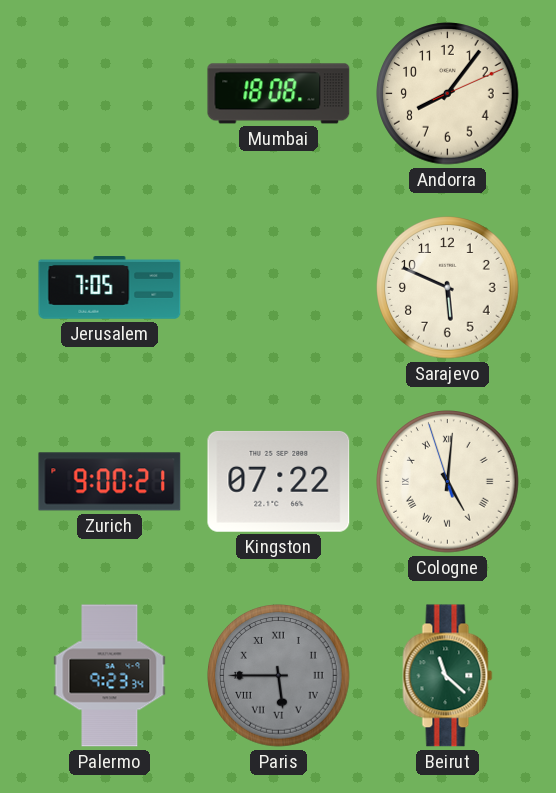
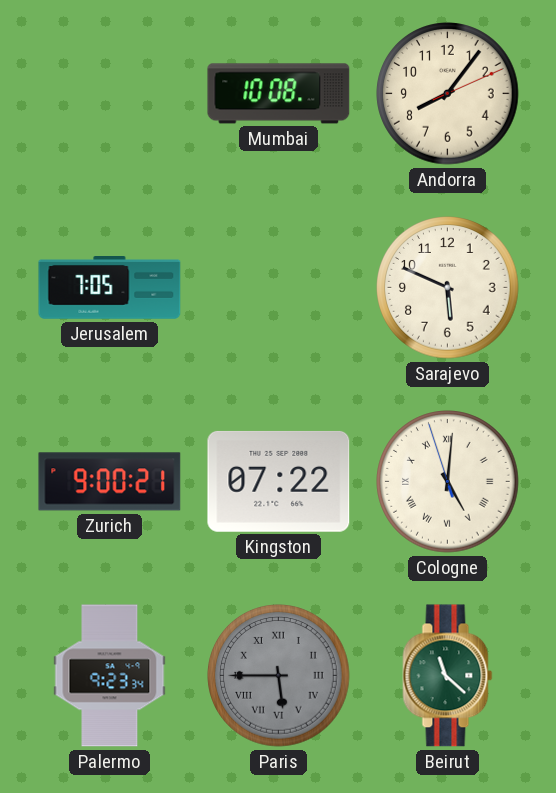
Mumbai: 18:08 -> 10:08
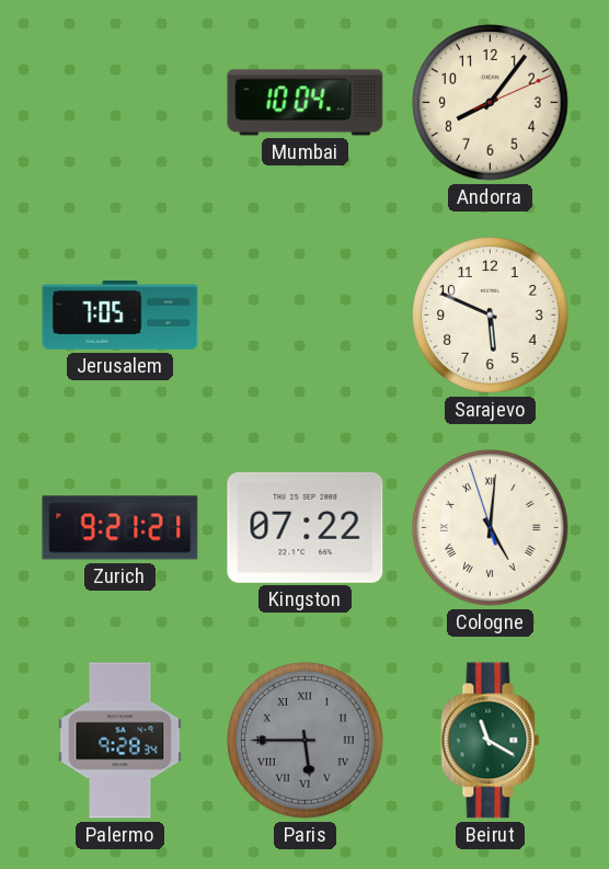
Mumbai: 10:08 -> 10:04
Zurich: 9:00 -> 9:21
Palermo: 9:23 -> 9:28
Beirut: 11:22 -> 11:20
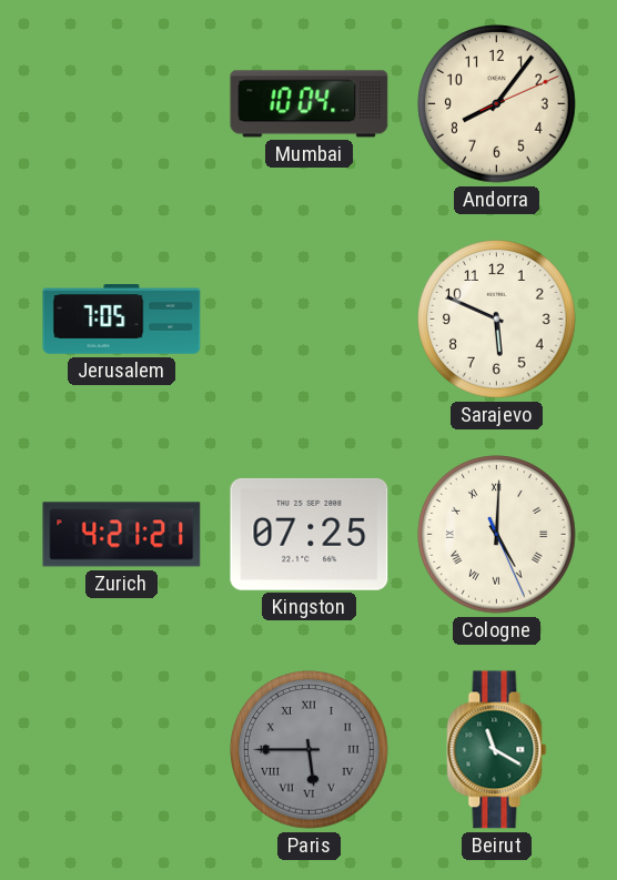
Zurich: 9:21 -> 4:21
Kingston: 07:22 -> 07:25
Cologne: 5:00:57 -> 5:00:26
Palermo: 9:28 -> none
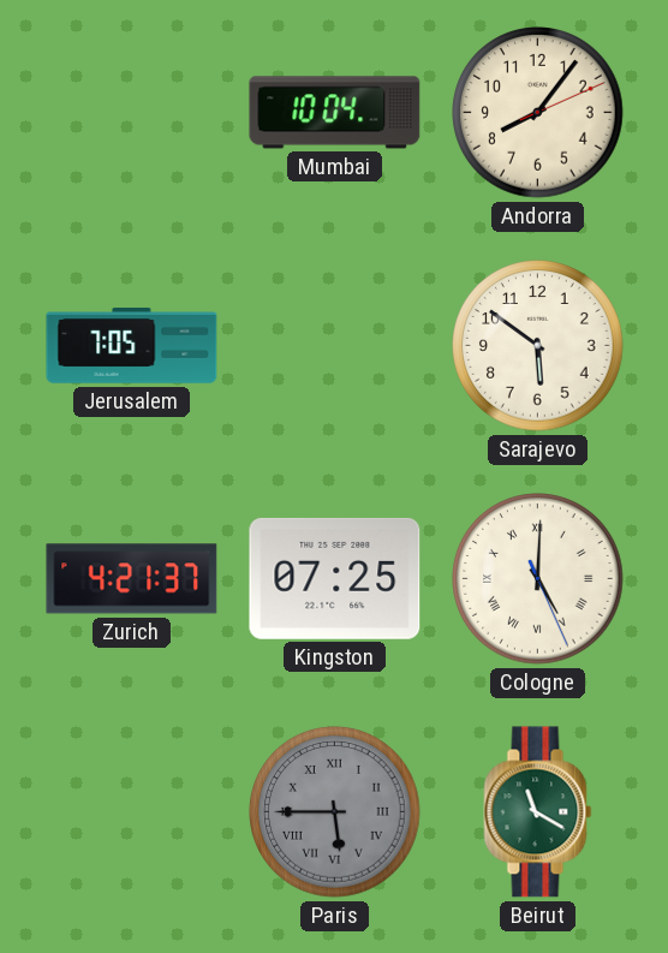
Sarajevo: 5:49 -> 5:51
Zurich: 4:21:21 -> 4:21:37
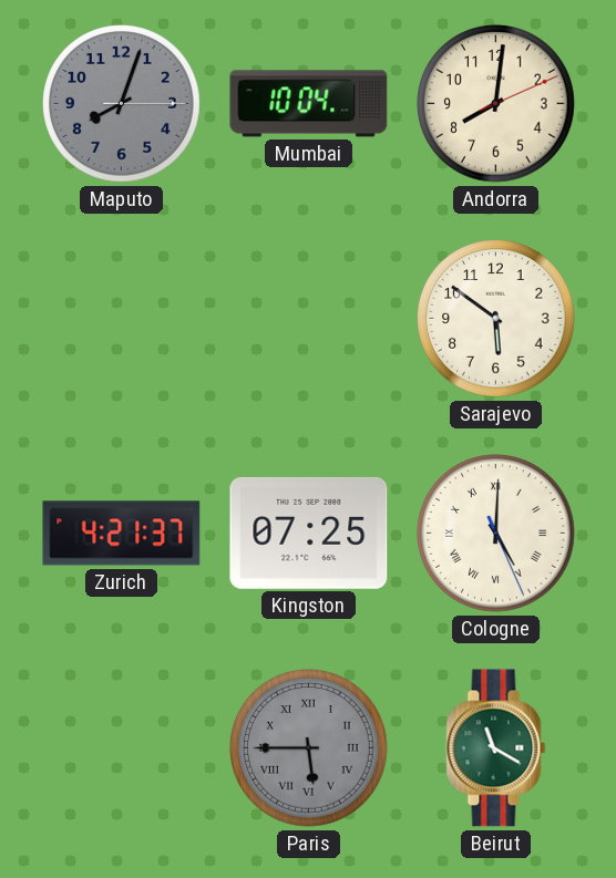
Maputo: none -> 8:03
Andorra: 8:06 -> 8:01
Jerusalem: 7:05 -> none
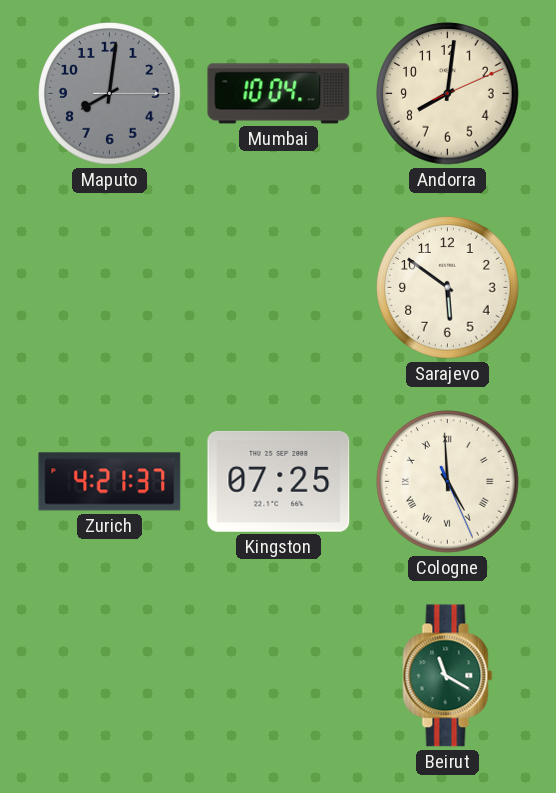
Maputo: 8:03 -> 8:01
Cologne: 5:00 -> 4:59
Paris: 5:45 -> none
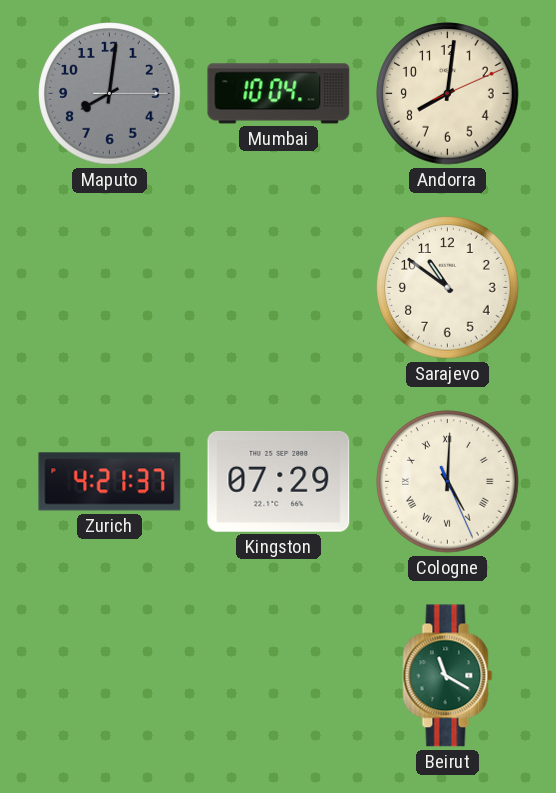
Sarajevo: 5:51 -> 10:51
Kingston: 07:25 -> 07:29
Cologne: 4:59 -> 5:00
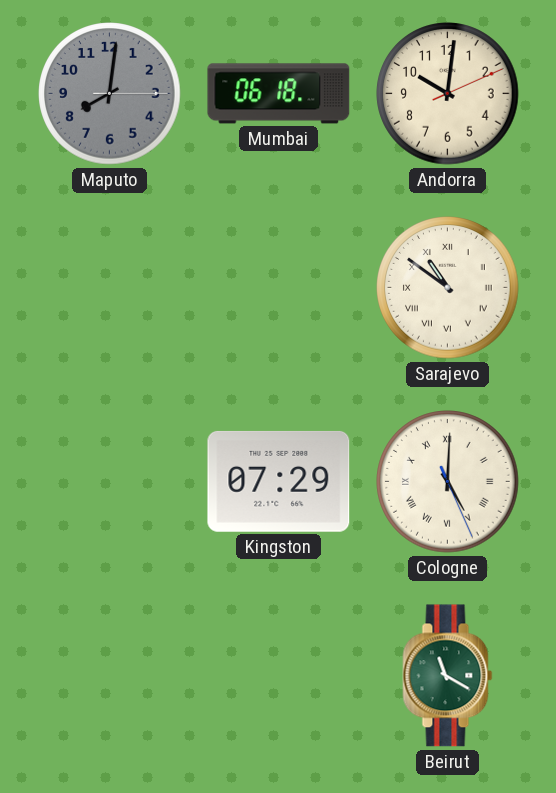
Mumbai: 10:04 -> 06:18
Andorra: 8:01 -> 10:01
Sarajevo numerals: Arabic -> Roman
Zurich: 4:21 -> none
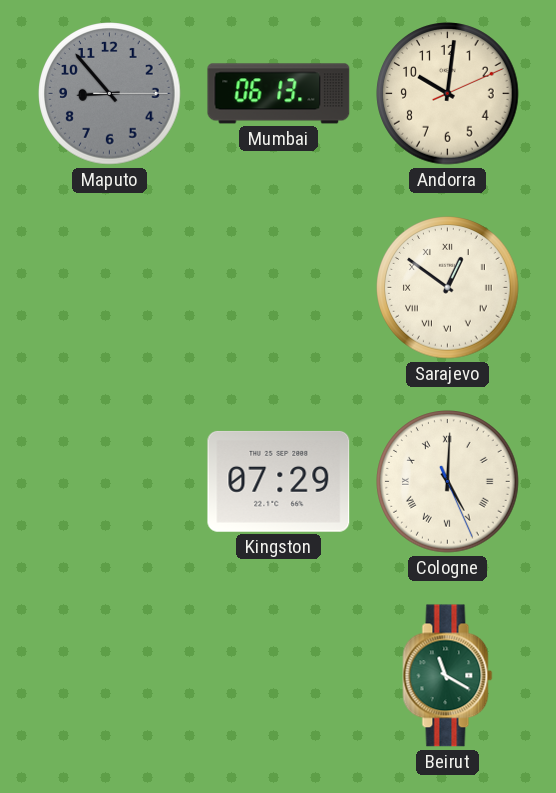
Maputo: 8:01 -> 8:53
Mumbai: 06:18 -> 06:13
Sarajevo: 10:51 -> 12:51
